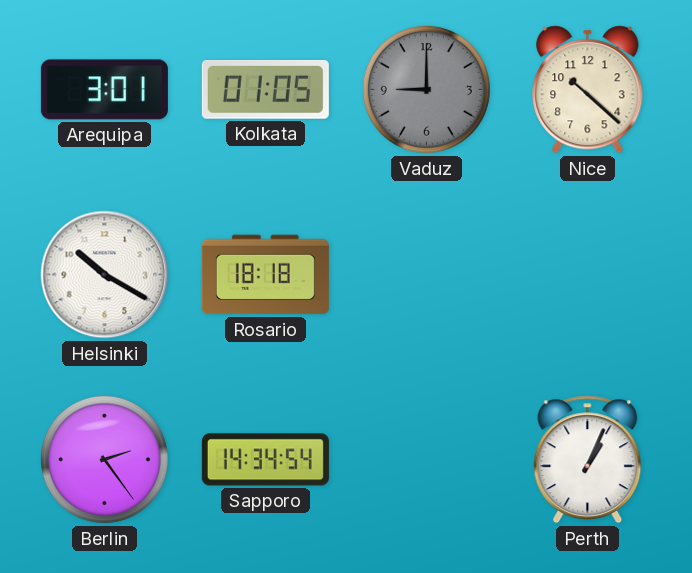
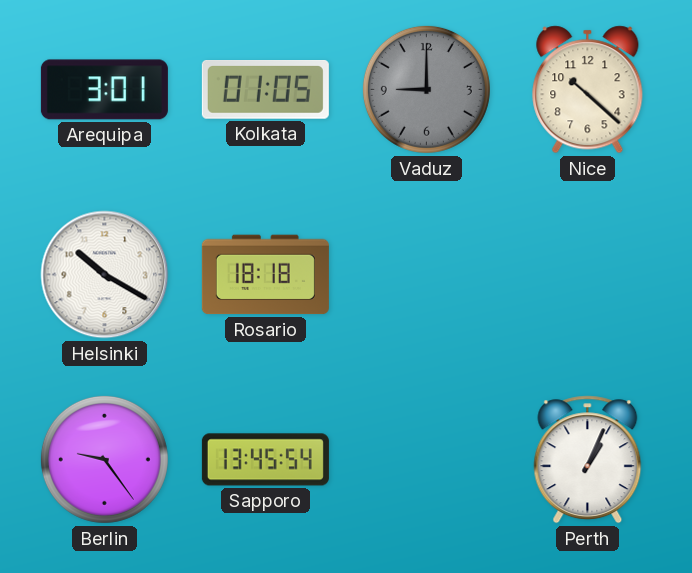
Berlin: 2:24 -> 9:24
Sapporo: 14:34 -> 13:45
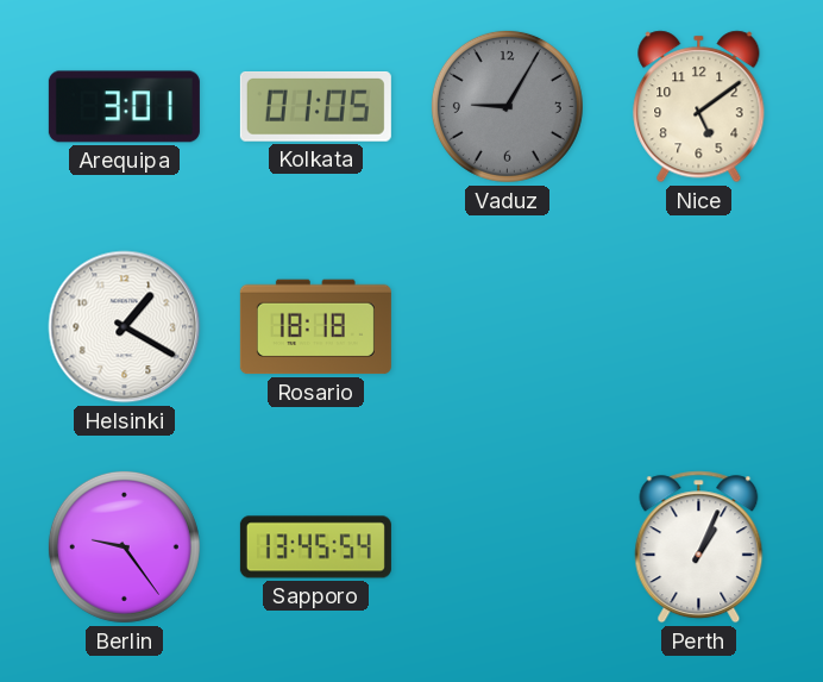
Vaduz: 9:00 -> 9:05
Nice: 10:22 -> 5:09
Helsinki: 10:20 -> 1:20
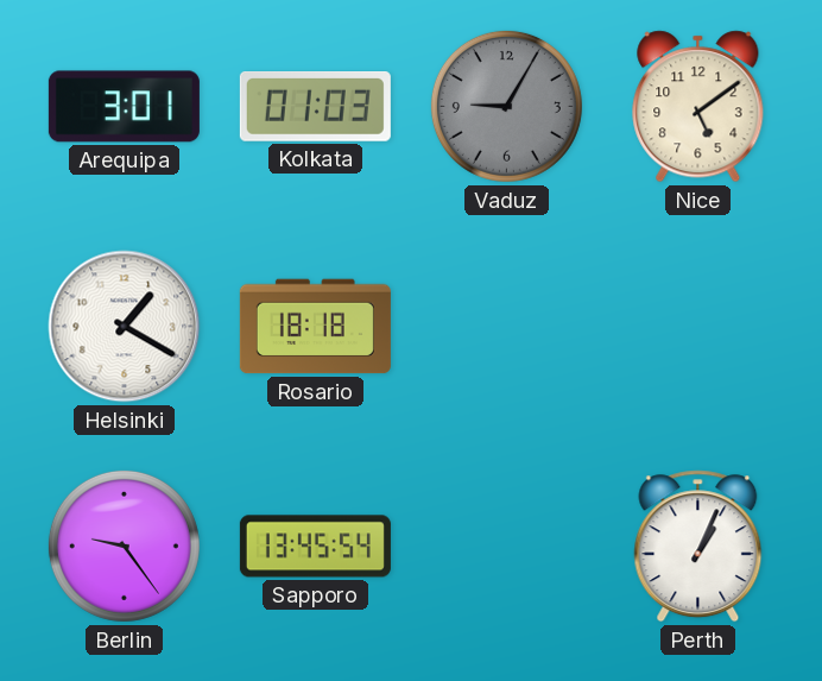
Kolkata: 01:05 -> 01:03
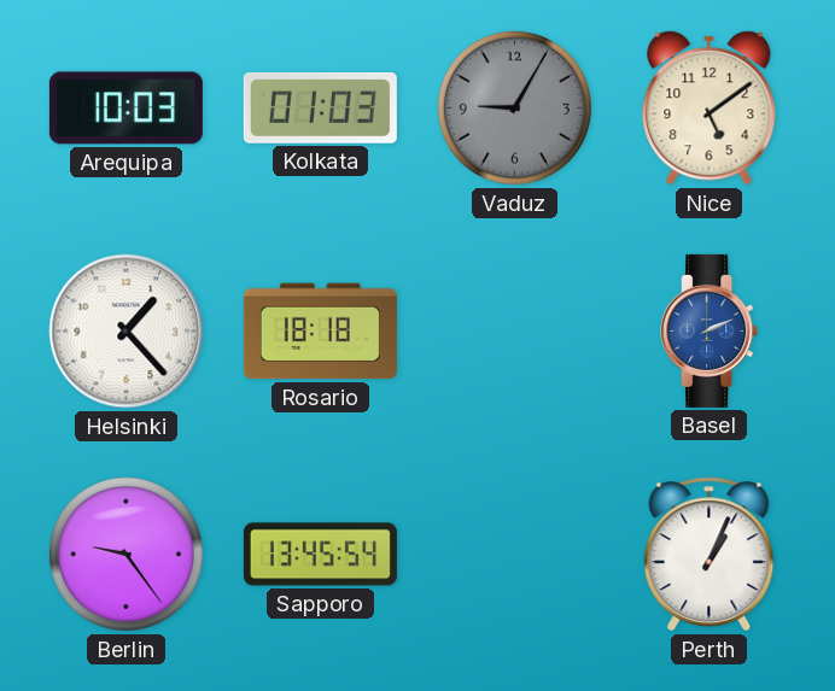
Arequipa: 3:01 -> 10:03
Helsinki: 1:20 -> 1:23
Basel: none -> 2:11
